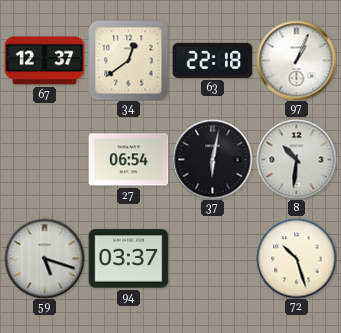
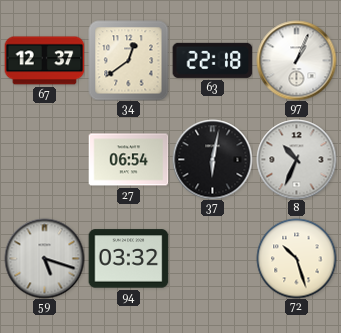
8: 10:31 -> 10:34
94: 03:37 -> 03:32
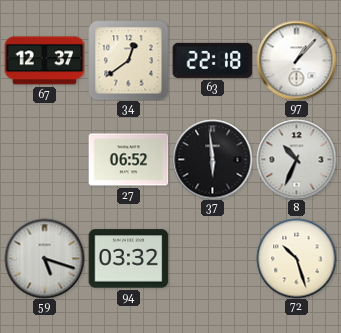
97: 1:04 -> 1:07
27: 06:54 -> 06:52
37: 6:02 -> 5:59
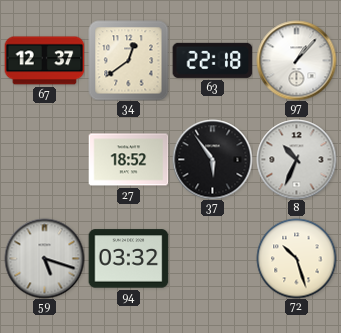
27: 06:52 -> 18:52
37: 5:59 -> 5:54
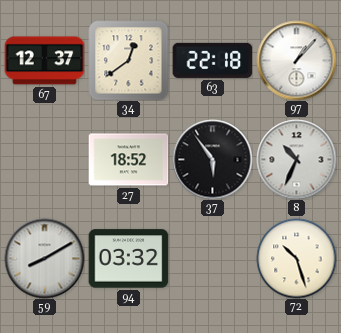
59: 5:18 -> 8:10
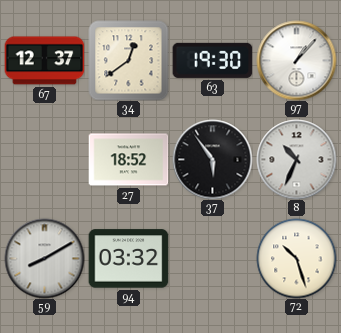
63: 22:18 -> 19:30
